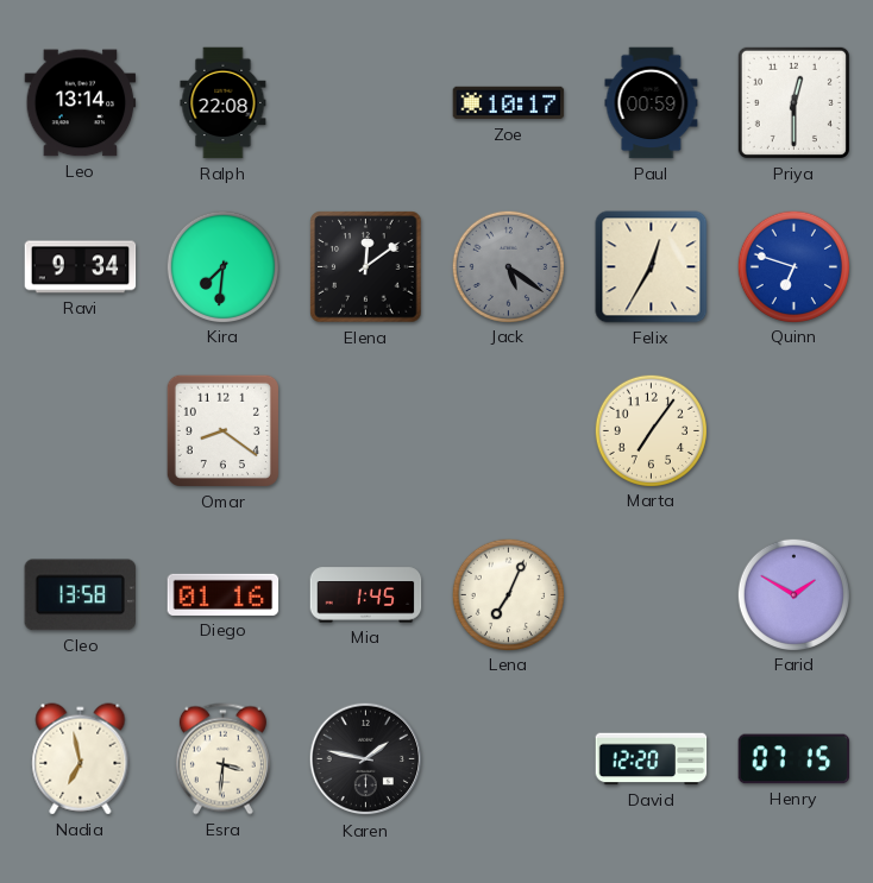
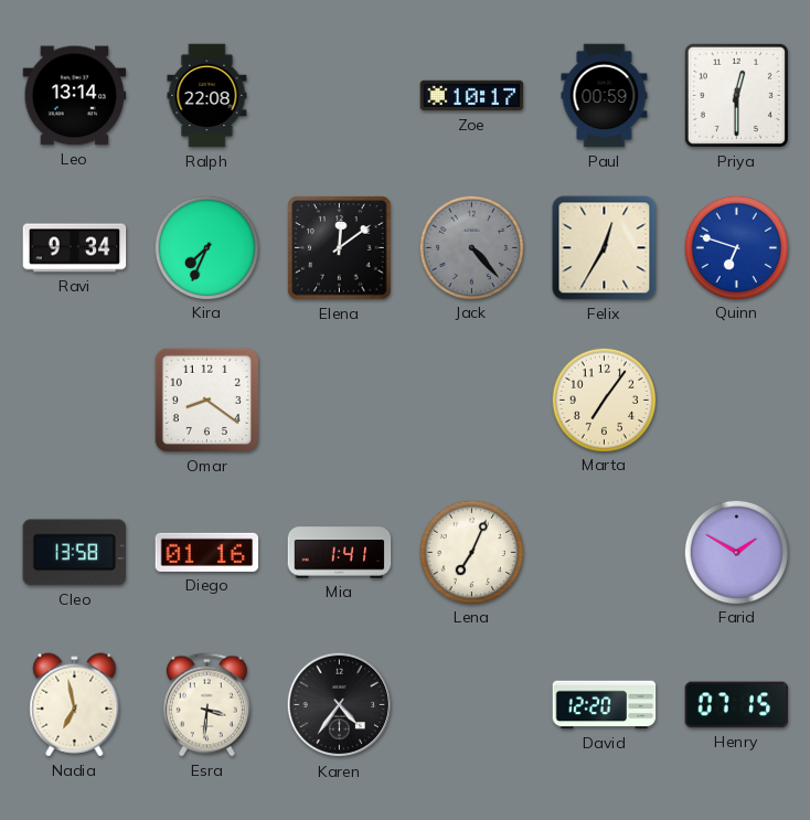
Kira: 7:31 -> 7:34
Jack: 5:21 -> 4:23
Mia: 1:45 -> 1:41
Karen: 1:47 -> 4:36
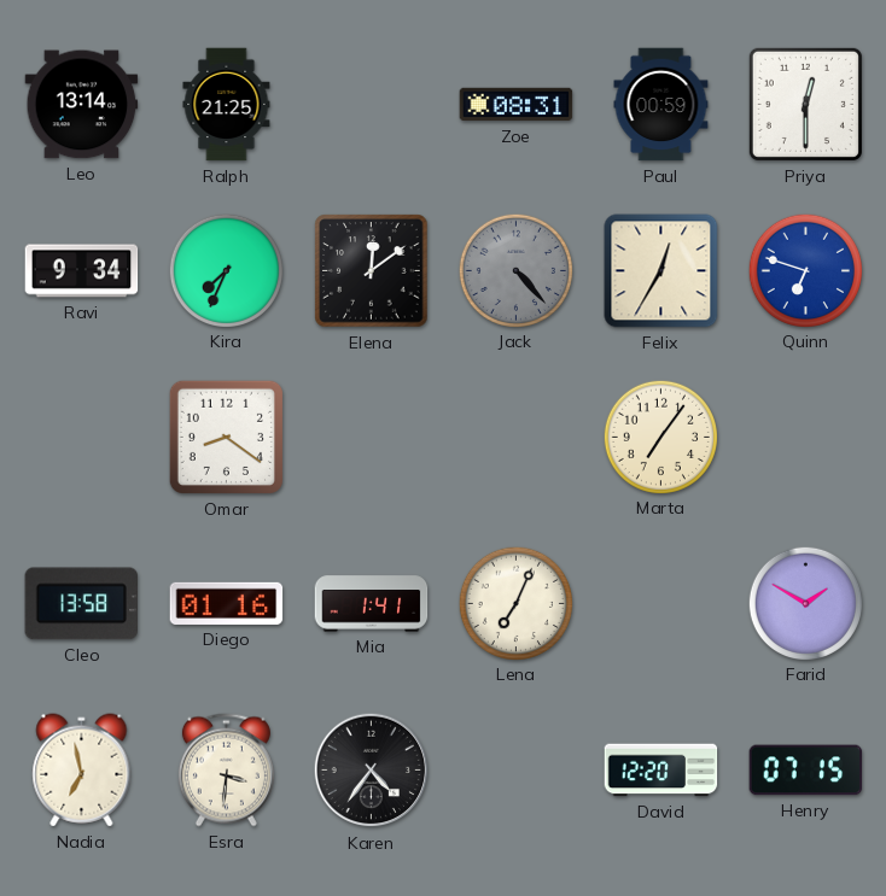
Ralph: 22:08 -> 21:25
Zoe: 10:17 -> 08:31
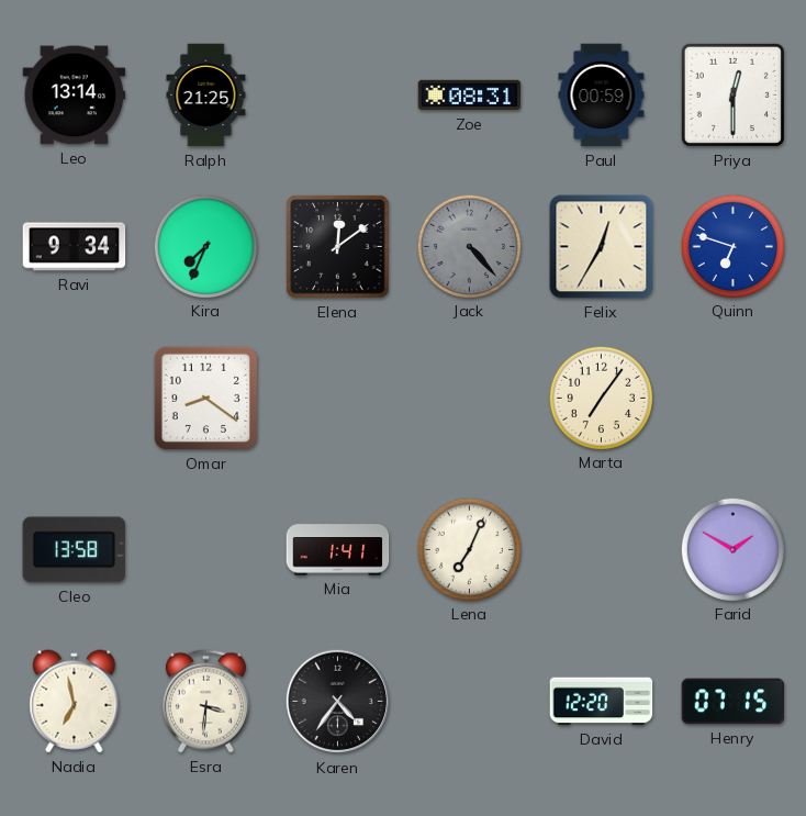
Diego: 01:16 -> none
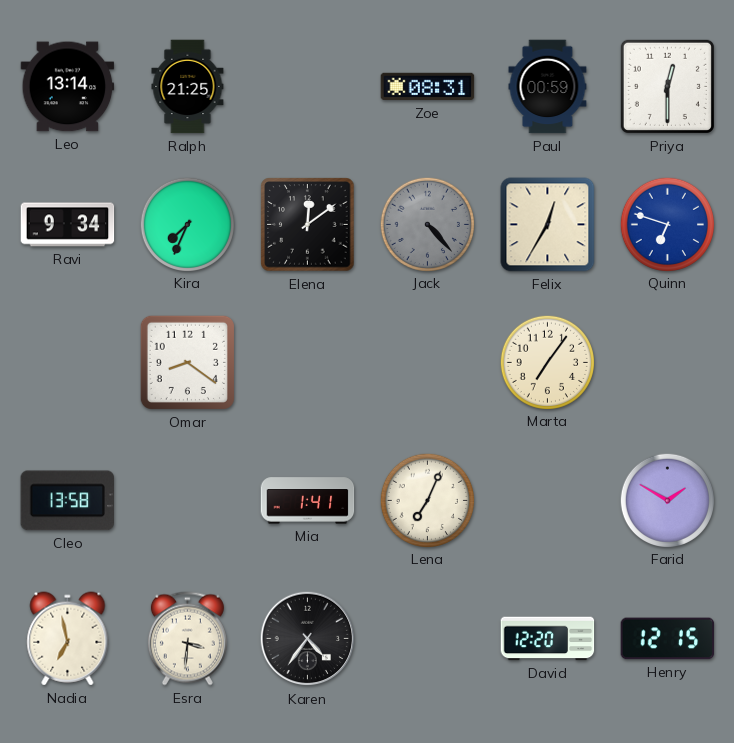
Henry: 07:15 -> 12:15
